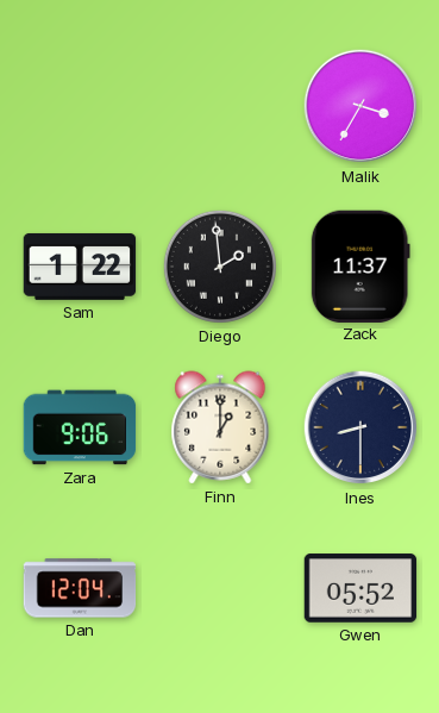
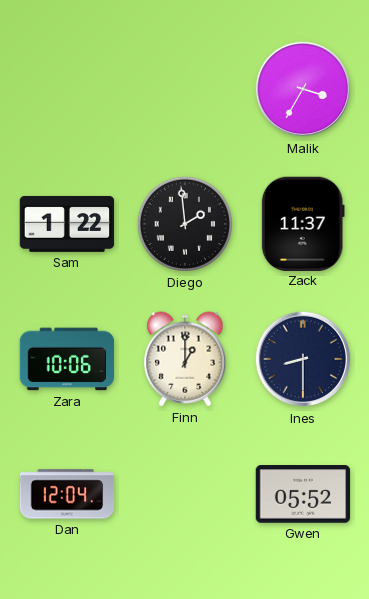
Zara: 9:06 -> 10:06
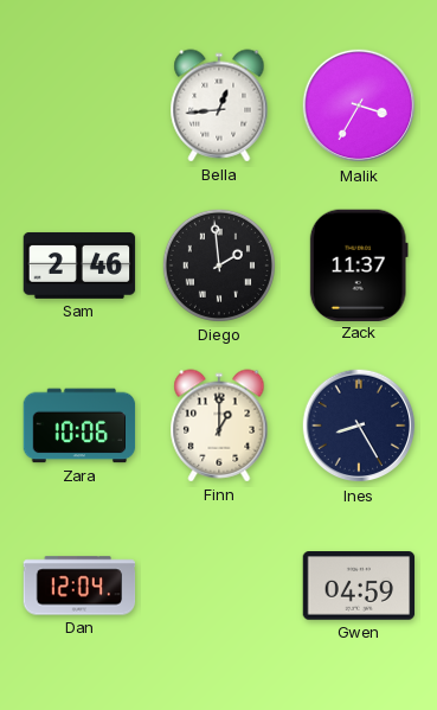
Bella: none -> 12:44
Sam: 1:22 -> 2:46
Ines: 8:30 -> 8:25
Gwen: 05:52 -> 04:59
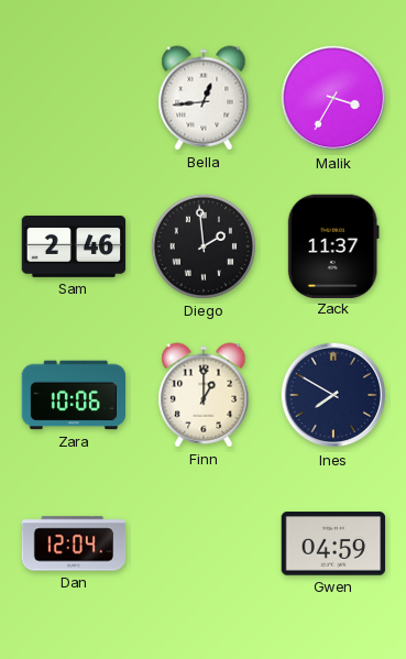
Ines: 8:25 -> 7:50
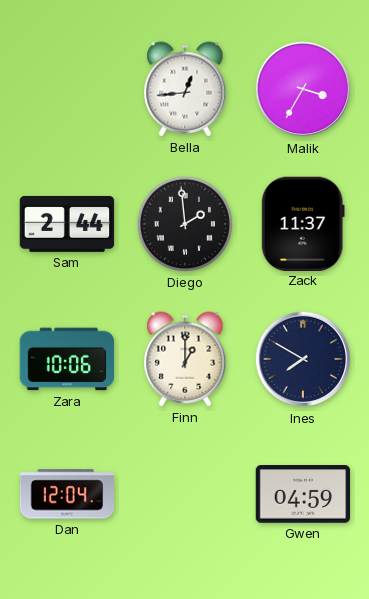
Sam: 2:46 -> 2:44
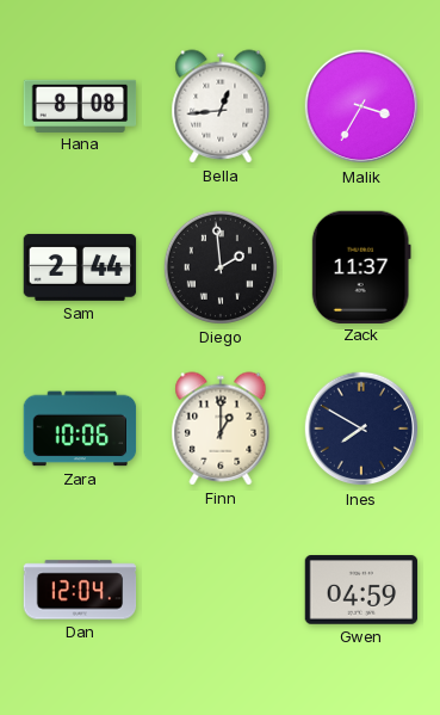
Hana: none -> 8:08
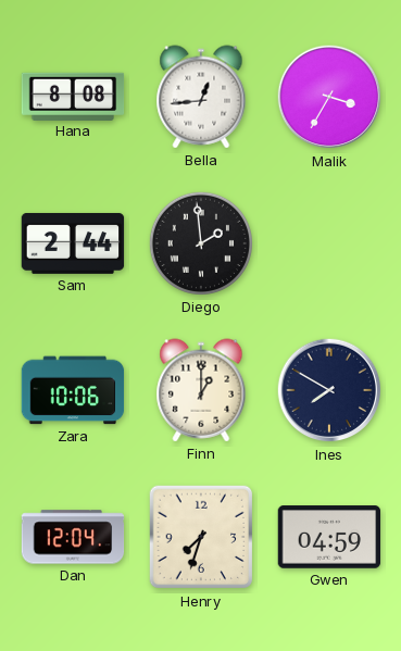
Zack: 11:37 -> none
Henry: none -> 7:33
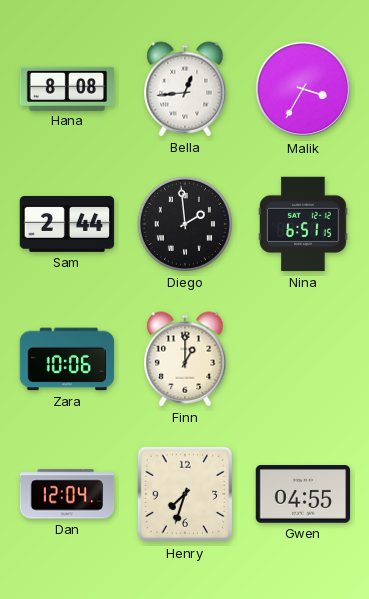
Nina: none -> 6:51
Ines: 7:50 -> none
Gwen: 04:59 -> 04:55
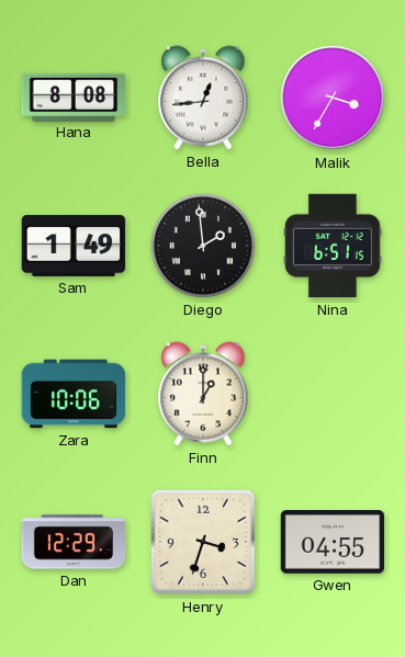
Sam: 2:44 -> 1:49
Dan: 12:04 -> 12:29
Henry: 7:33 -> 3:33
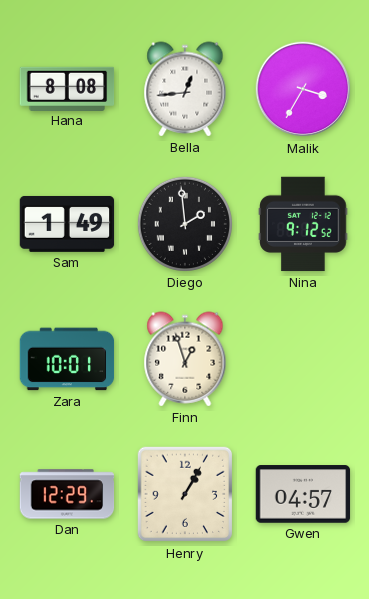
Nina: 6:51 -> 9:12
Zara: 10:06 -> 10:01
Finn: 1:00 -> 12:57
Henry: 3:33 -> 1:05
Gwen: 04:55 -> 04:57
